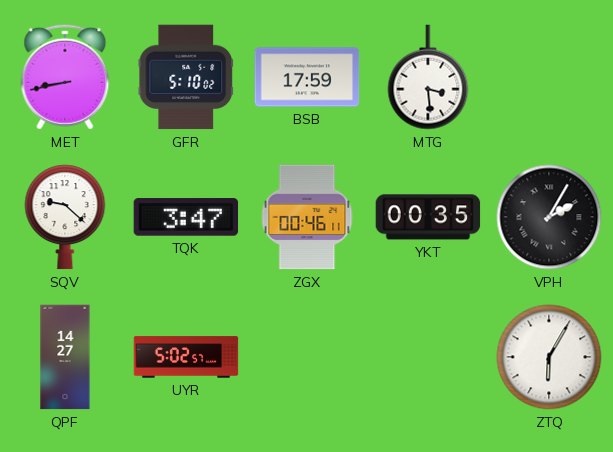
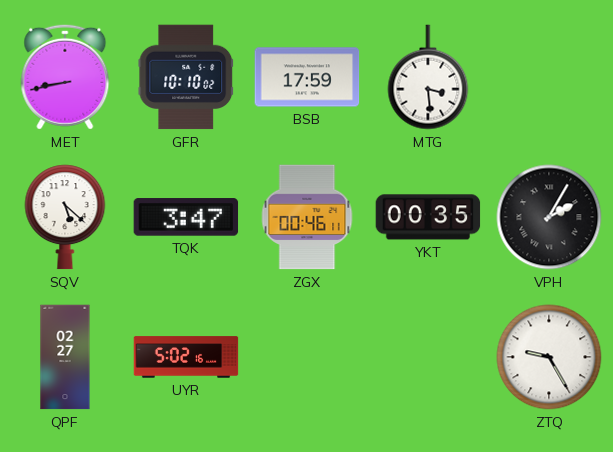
GFR: 5:10 -> 10:10
SQV: 9:22 -> 5:22
QPF: 14:27 -> 02:27
UYR: 5:02:57 -> 5:02:16
ZTQ: 6:05 -> 9:25
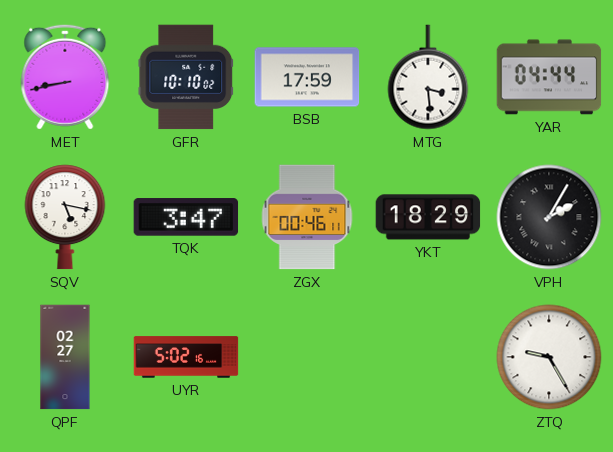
YAR: none -> 04:44
SQV: 5:22 -> 5:17
YKT: 00:35 -> 18:29
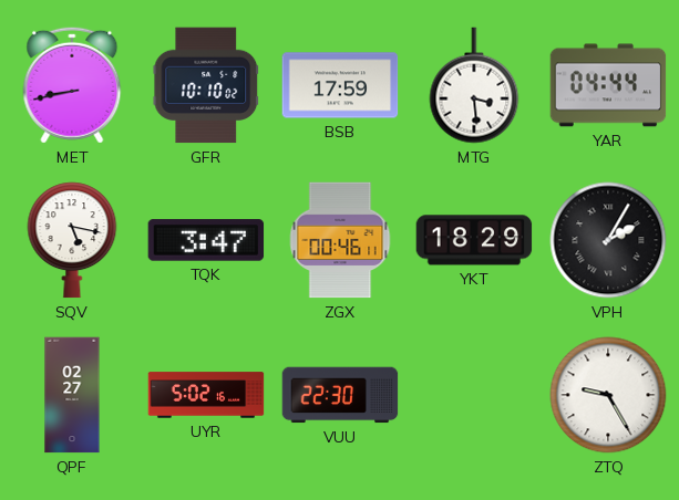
VUU: none -> 22:30
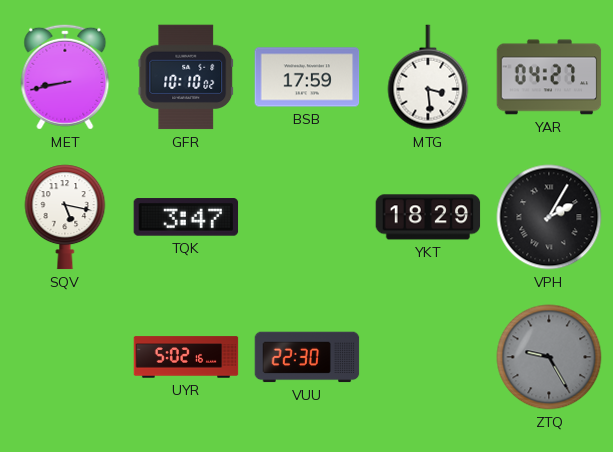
YAR: 04:44 -> 04:27
ZGX: 00:46 -> none
QPF: 02:27 -> none
ZTQ dial: white -> grey
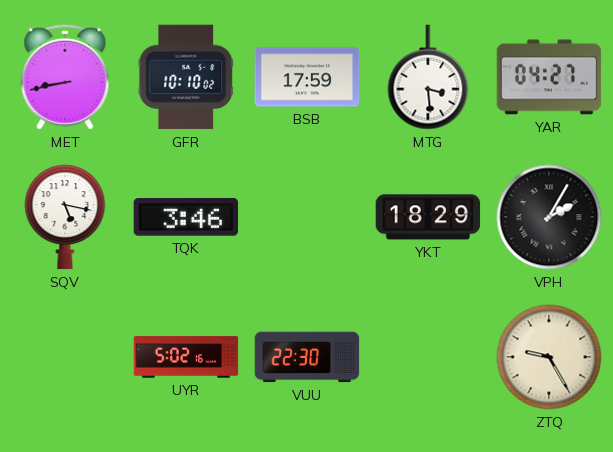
TQK: 3:47 -> 3:46
ZTQ dial: grey -> cream
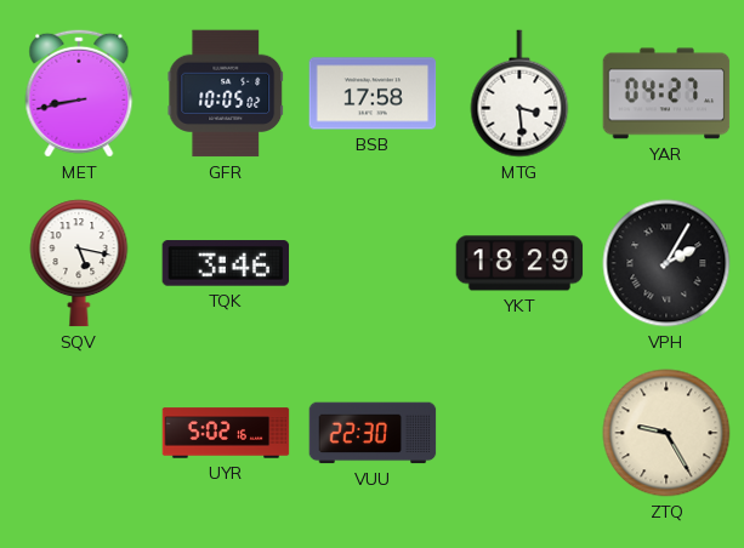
GFR: 10:10 -> 10:05
BSB: 17:59 -> 17:58
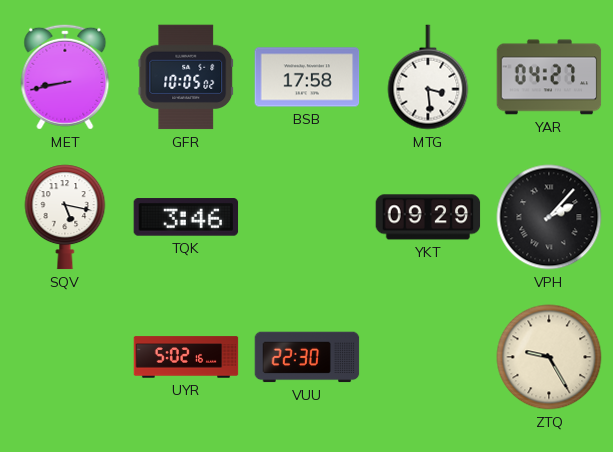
YKT: 18:29 -> 09:29
VPH: 2:05 -> 2:07
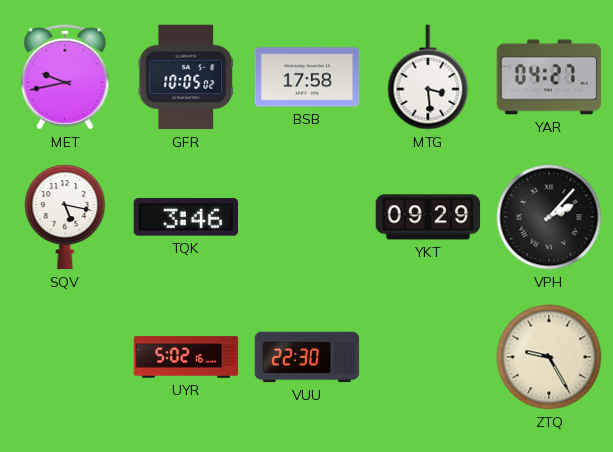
MET: 8:43 -> 9:43
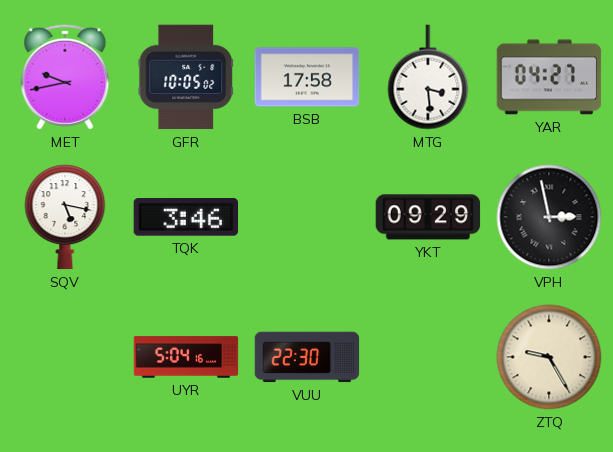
VPH: 2:07 -> 2:58
UYR: 5:02 -> 5:04
